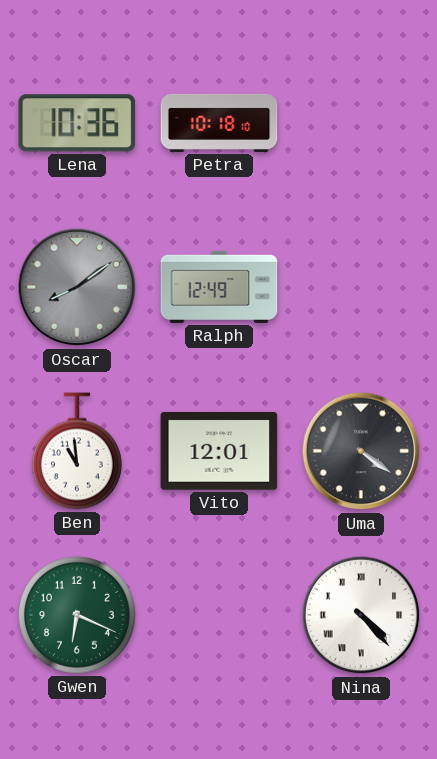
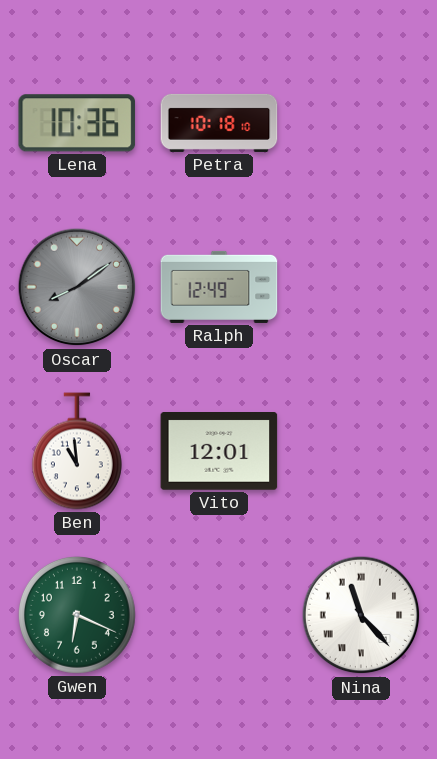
Uma: 4:21 -> none
Nina: 4:23 -> 11:23
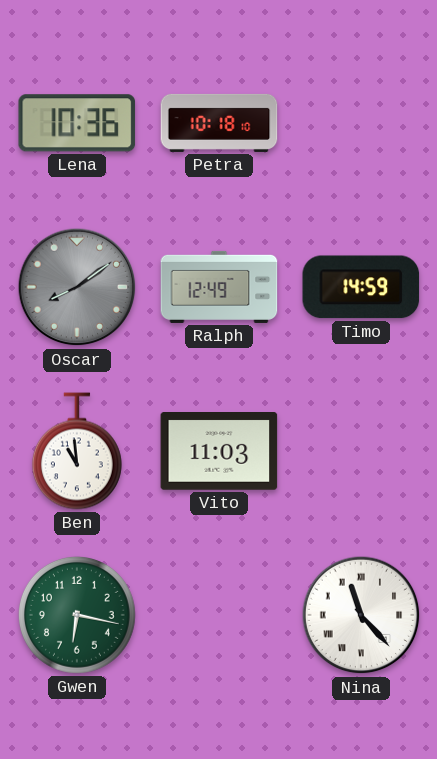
Timo: none -> 14:59
Vito: 12:01 -> 11:03
Gwen: 6:19 -> 6:17
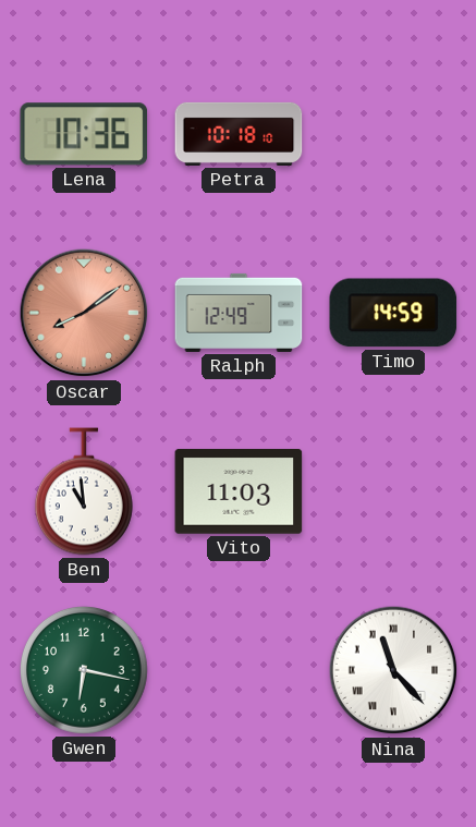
Oscar dial: grey -> salmon
